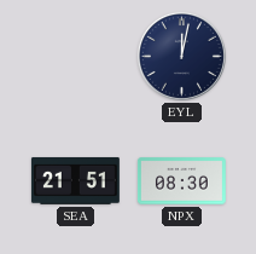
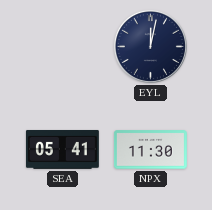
SEA: 21:51 -> 05:41
NPX: 08:30 -> 11:30
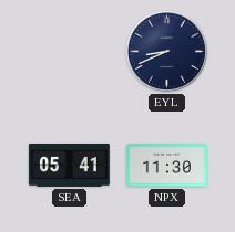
EYL: 12:02 -> 8:41
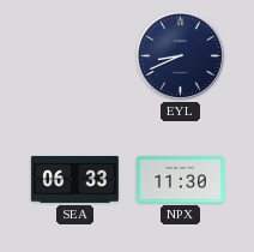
SEA: 05:41 -> 06:33
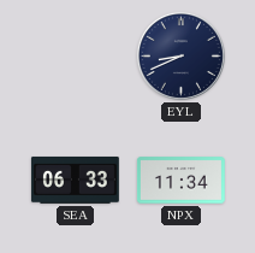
NPX: 11:30 -> 11:34
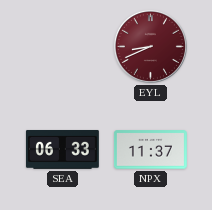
EYL dial: navy -> burgundy
NPX: 11:34 -> 11:37
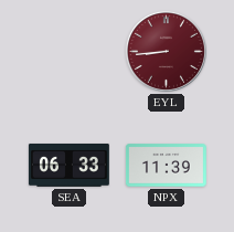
EYL: 8:41 -> 8:44
NPX: 11:37 -> 11:39
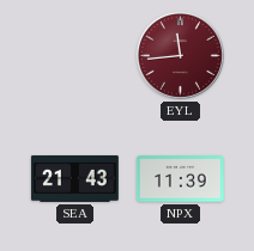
EYL: 8:44 -> 11:44
SEA: 06:33 -> 21:43
